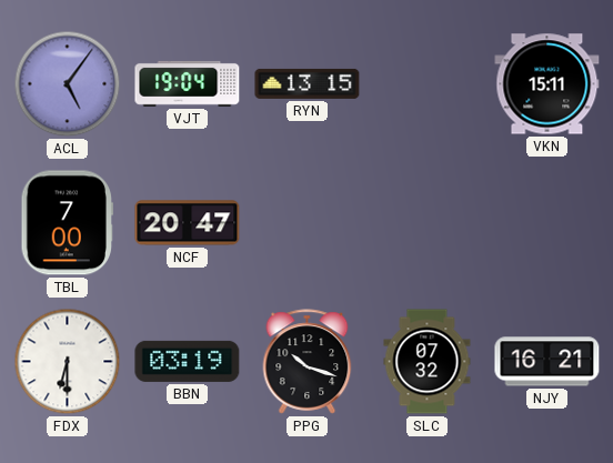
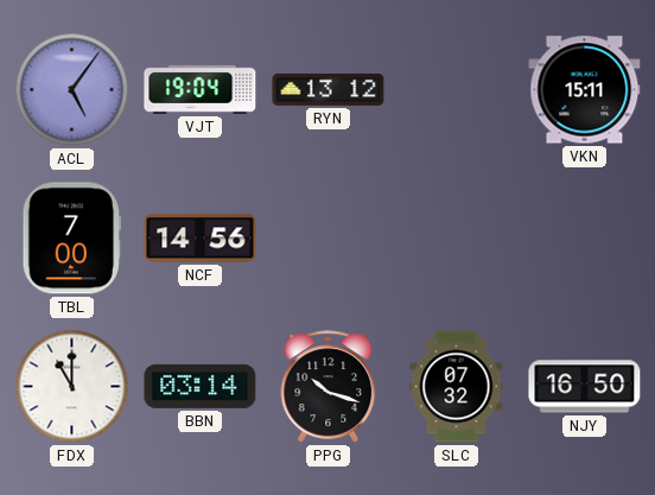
RYN: 13:15 -> 13:12
NCF: 20:47 -> 14:56
FDX: 6:30 -> 11:00
BBN: 03:19 -> 03:14
NJY: 16:21 -> 16:50
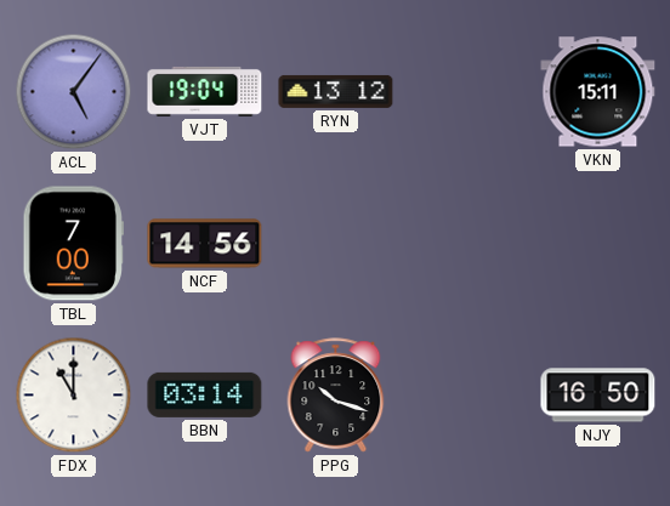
SLC: 07:32 -> none
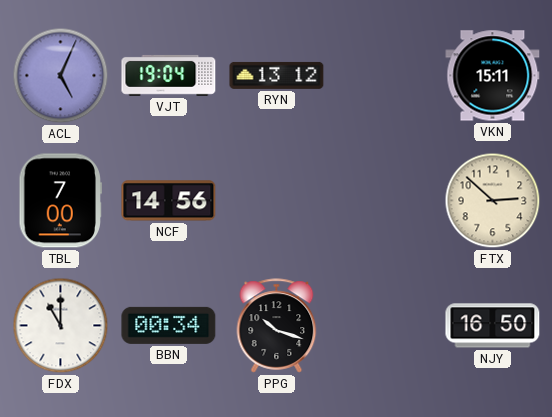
ACL: 5:06 -> 5:04
FTX: none -> 2:52
BBN: 03:14 -> 00:34
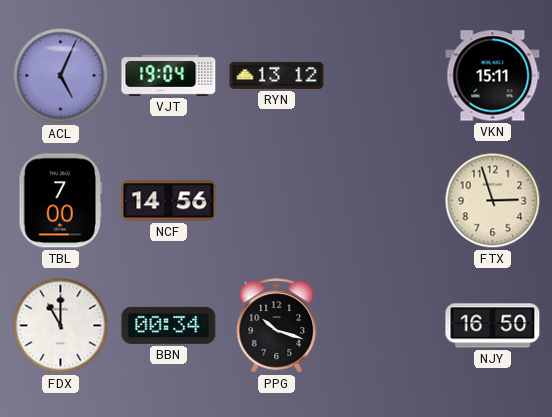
FTX: 2:52 -> 2:57
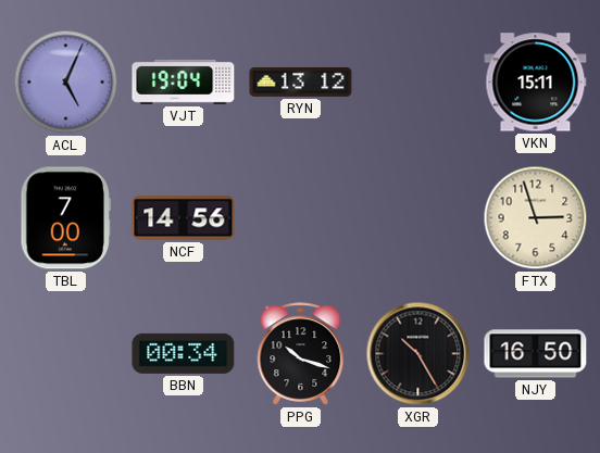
FDX: 11:00 -> none
XGR: none -> 10:25
